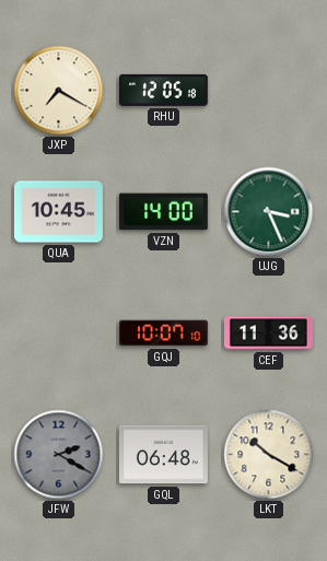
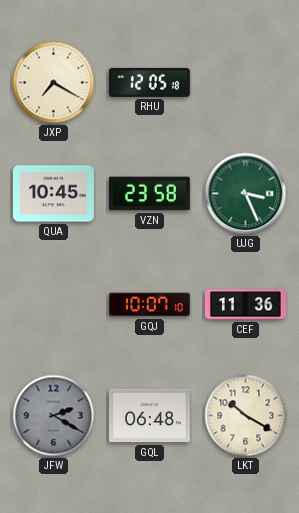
VZN: 14:00 -> 23:58
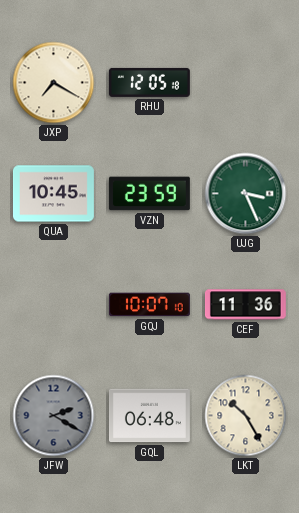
VZN: 23:58 -> 23:59
LKT: 10:20 -> 10:25
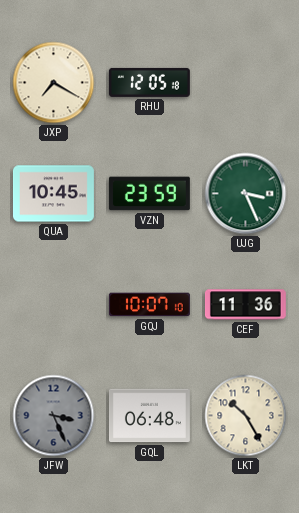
JFW: 2:20 -> 3:26
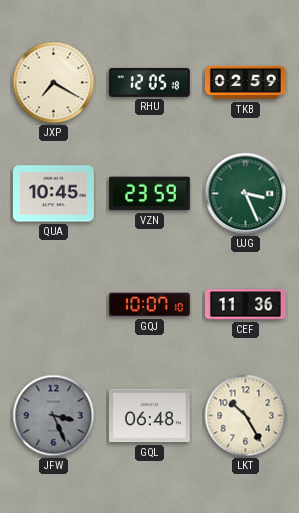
TKB: none -> 02:59
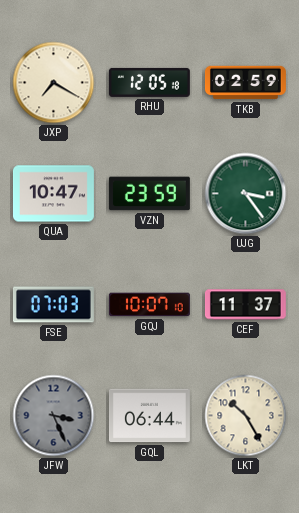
QUA: 10:45 -> 10:47
UJG: 3:26 -> 3:24
FSE: none -> 07:03
CEF: 11:36 -> 11:37
GQL: 06:48 -> 06:44
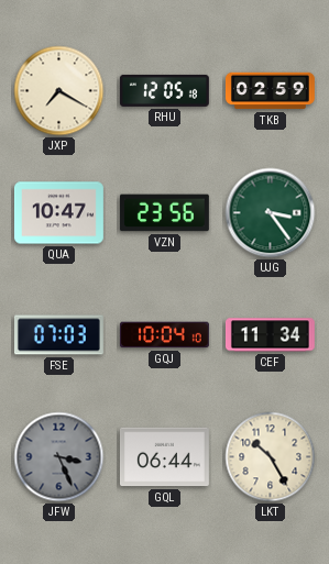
VZN: 23:59 -> 23:56
GQJ: 10:07 -> 10:04
CEF: 11:37 -> 11:34
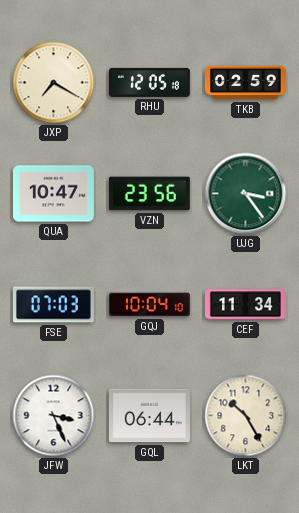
JFW dial: grey -> white
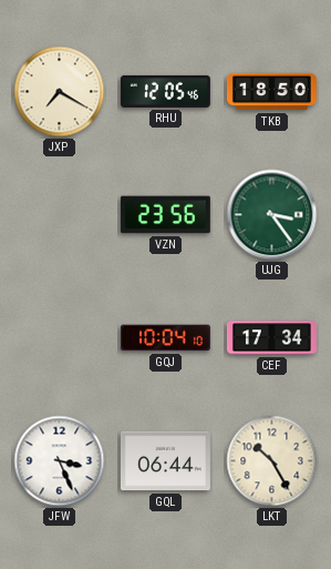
RHU: 12:05:18 -> 12:05:46
TKB: 02:59 -> 18:50
QUA: 10:47 -> none
FSE: 07:03 -> none
CEF: 11:34 -> 17:34
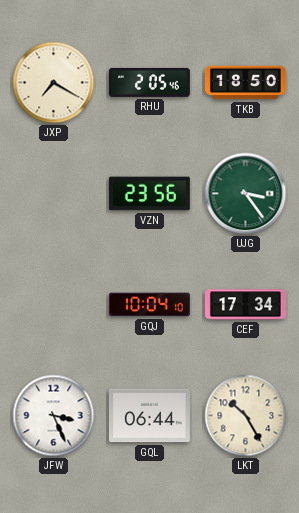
RHU: 12:05 -> 2:05
